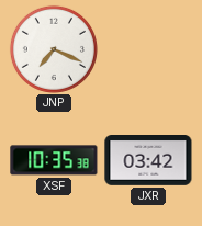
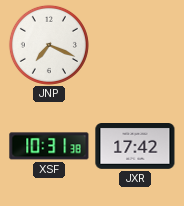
XSF: 10:35 -> 10:31
JXR: 03:42 -> 17:42
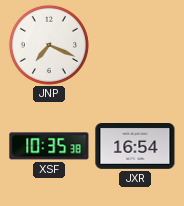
XSF: 10:31 -> 10:35
JXR: 17:42 -> 16:54
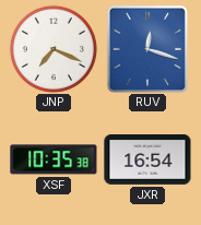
RUV: none -> 12:18
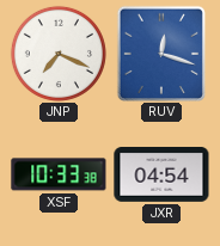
XSF: 10:35 -> 10:33
JXR: 16:54 -> 04:54
